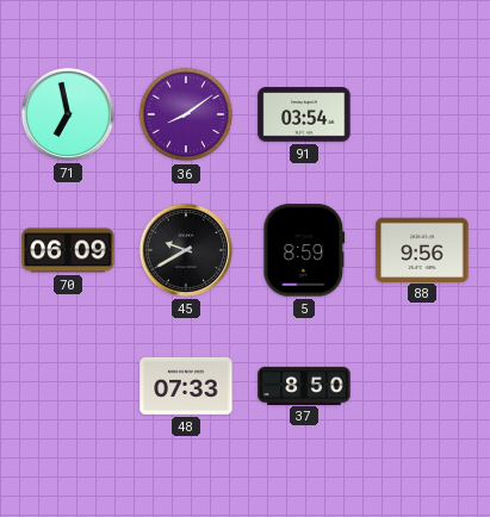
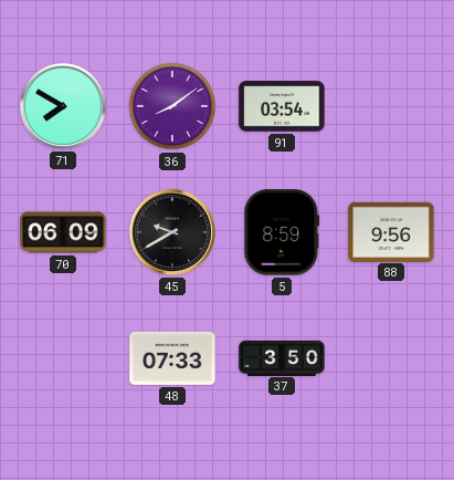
71: 6:58 -> 7:50
37: 8:50 -> 3:50
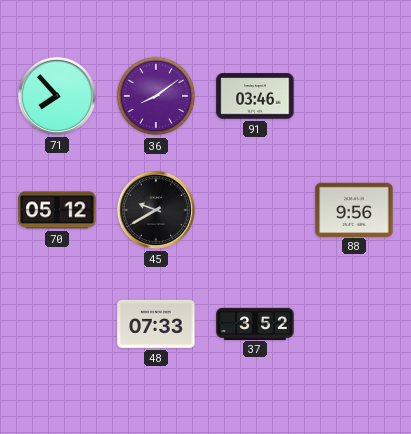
71: 7:50 -> 7:53
91: 03:54 -> 03:46
70: 06:09 -> 05:12
5: 8:59 -> none
37: 3:50 -> 3:52
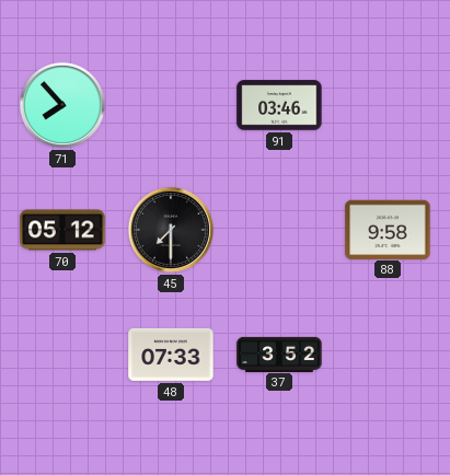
36: 8:09 -> none
45: 9:40 -> 7:30
88: 9:56 -> 9:58
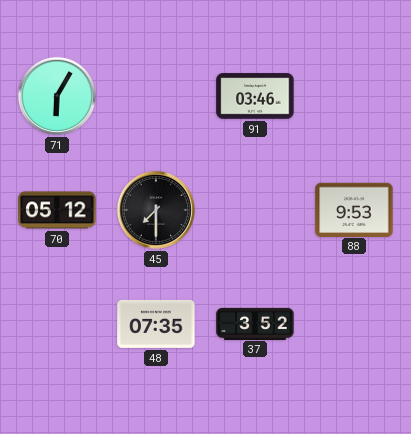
71: 7:53 -> 6:05
88: 9:58 -> 9:53
48: 07:33 -> 07:35
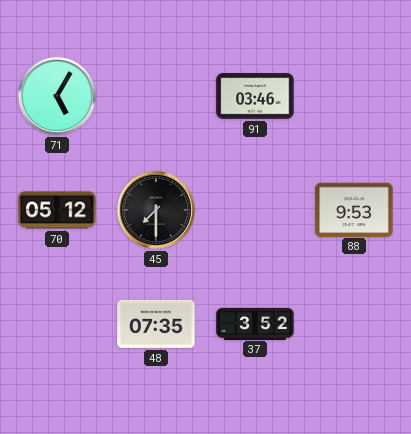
71: 6:05 -> 5:05
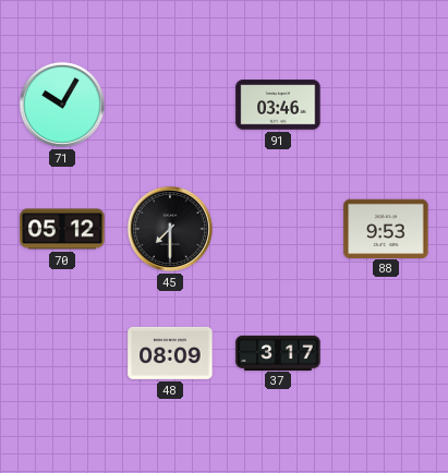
71: 5:05 -> 10:05
48: 07:35 -> 08:09
37: 3:52 -> 3:17
